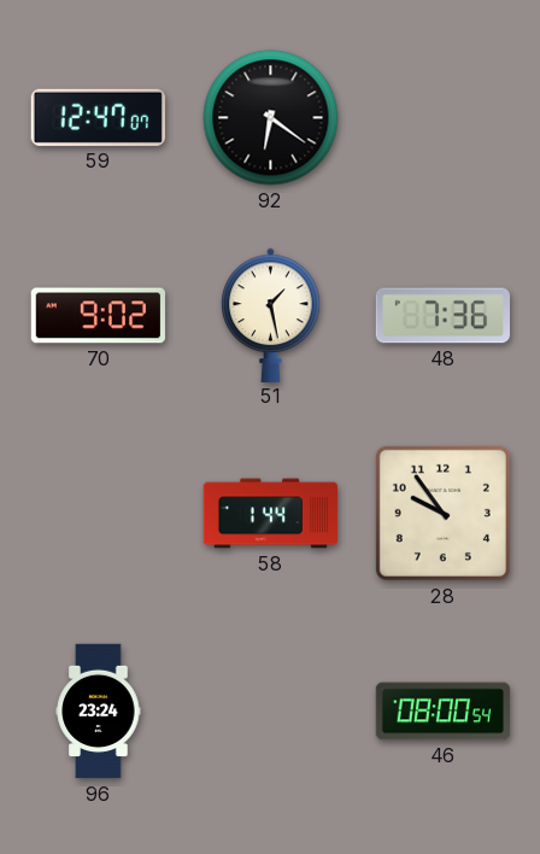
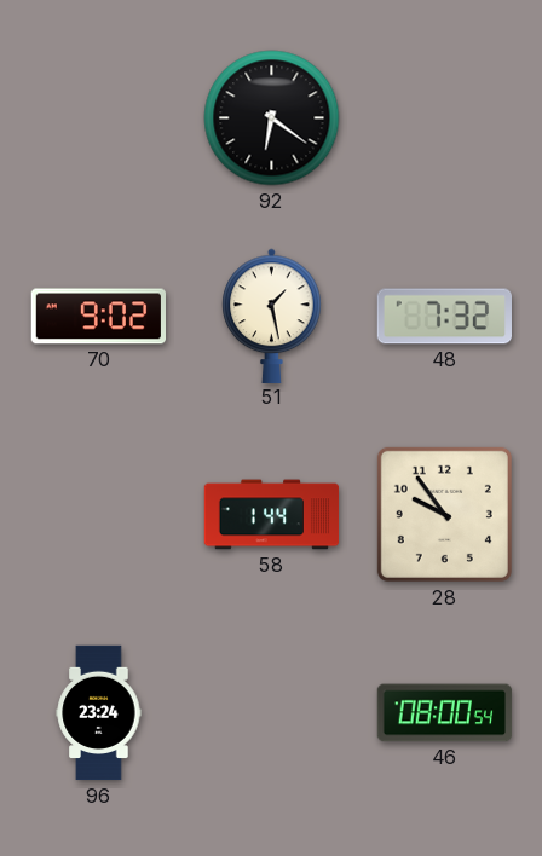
59: 12:47 -> none
48: 7:36 -> 7:32
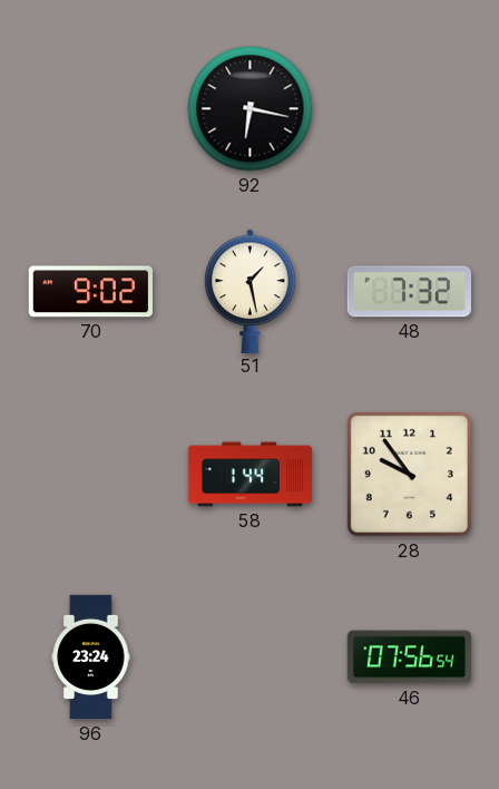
92: 6:21 -> 6:17
46: 08:00 -> 07:56
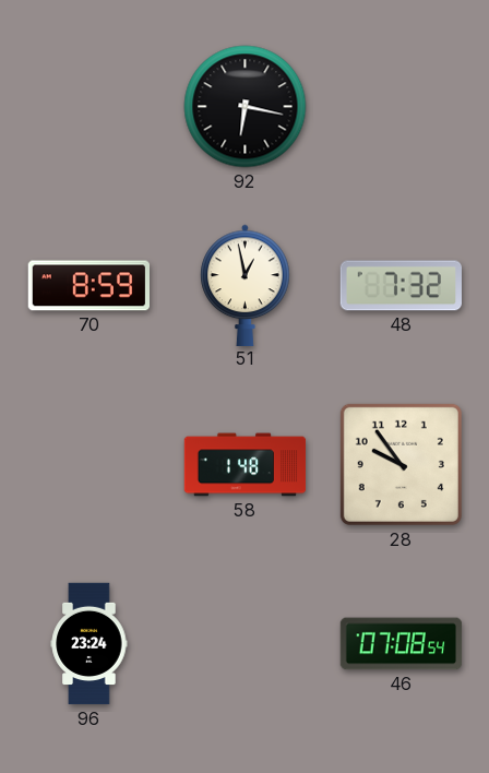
70: 9:02 -> 8:59
51: 1:28 -> 12:58
58: 1:44 -> 1:48
46: 07:56 -> 07:08
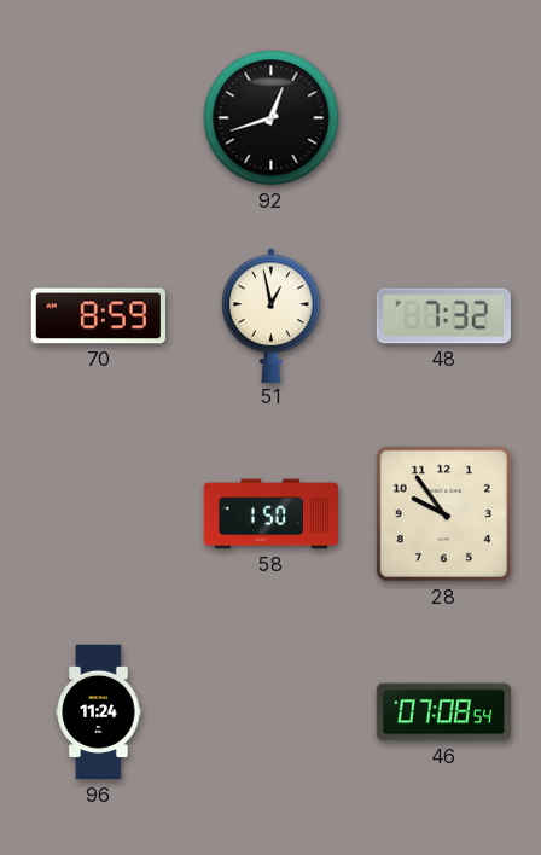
92: 6:17 -> 12:42
58: 1:48 -> 1:50
96: 23:24 -> 11:24
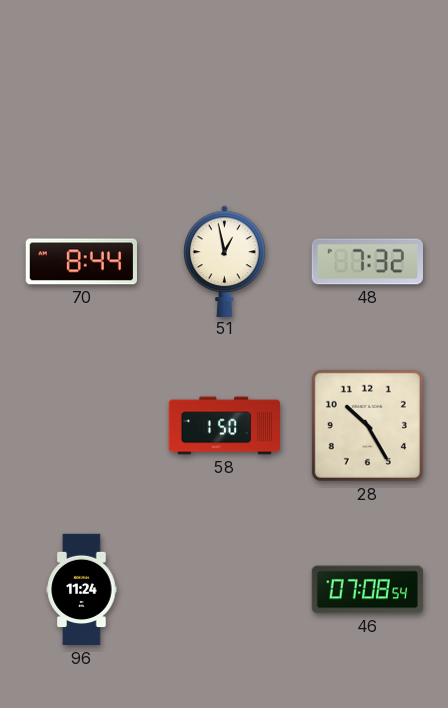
92: 12:42 -> none
70: 8:59 -> 8:44
28: 9:54 -> 10:25
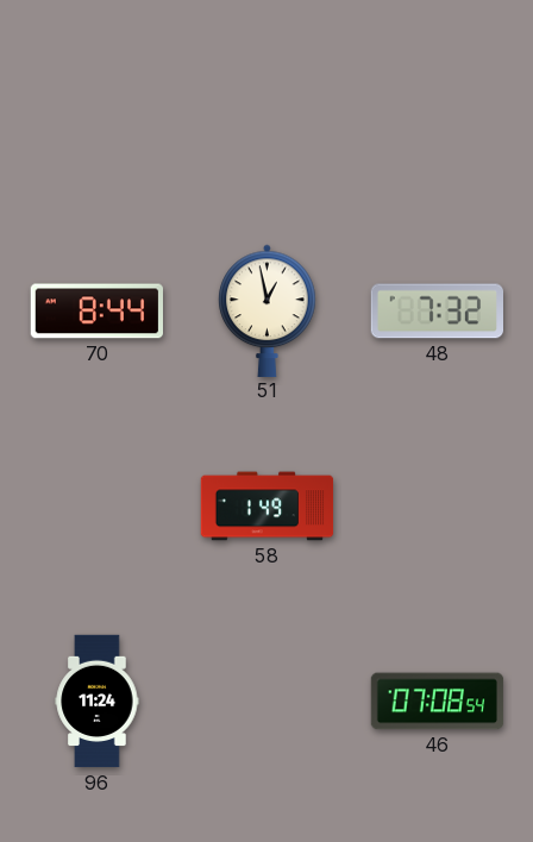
58: 1:50 -> 1:49
28: 10:25 -> none
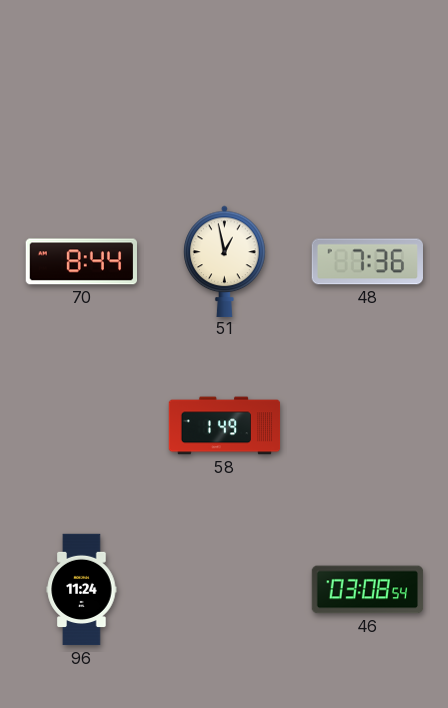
48: 7:32 -> 7:36
46: 07:08 -> 03:08
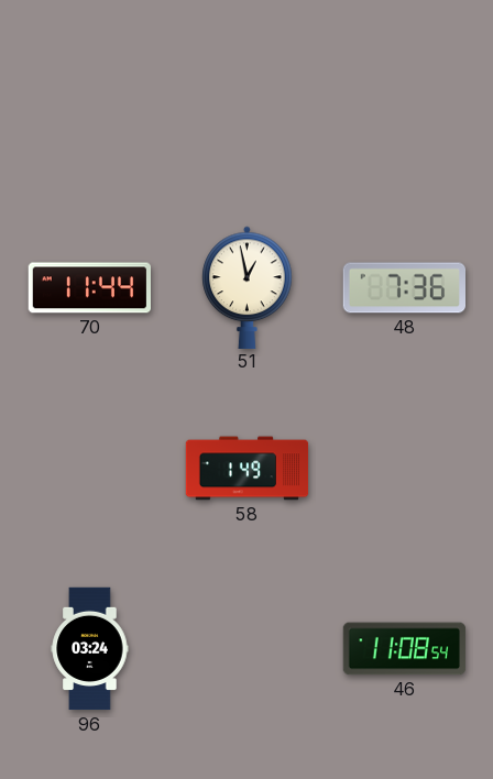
70: 8:44 -> 11:44
96: 11:24 -> 03:24
46: 03:08 -> 11:08
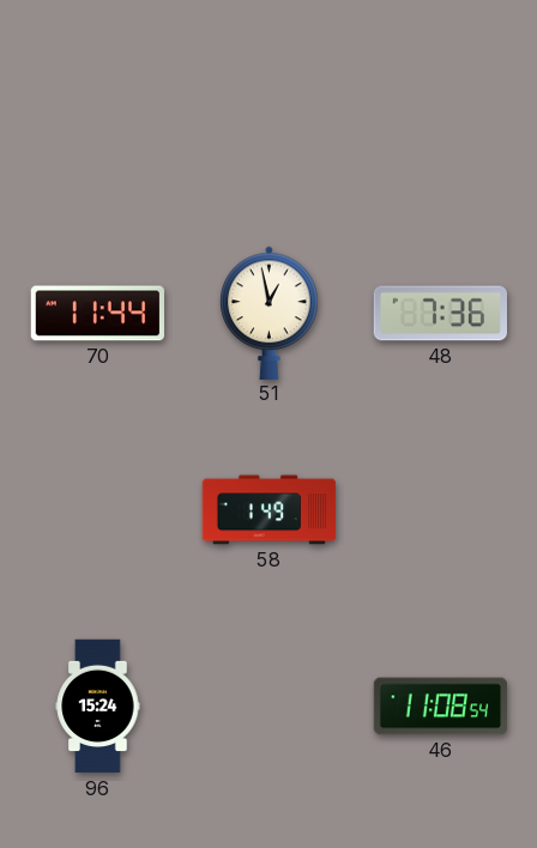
96: 03:24 -> 15:24
